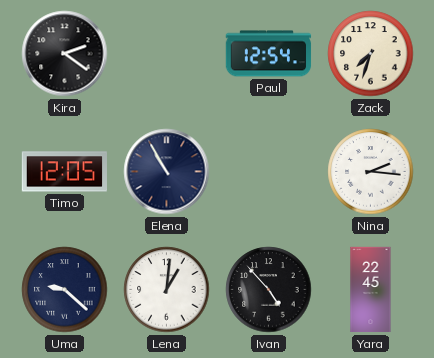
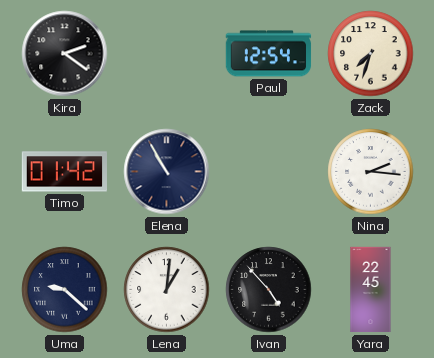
Timo: 12:05 -> 01:42
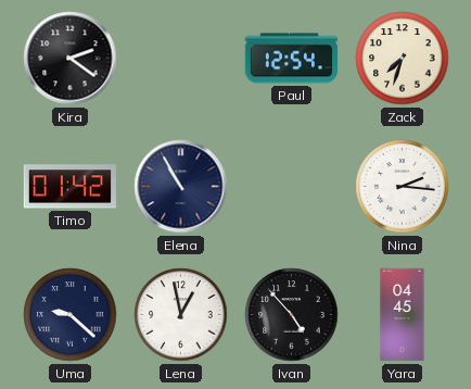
Lena: 1:01 -> 12:58
Yara: 22:45 -> 04:45
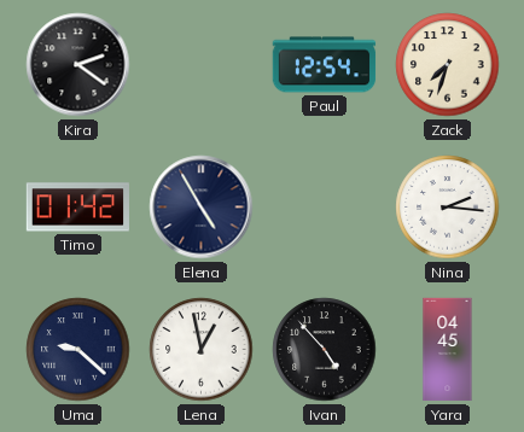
Elena: 10:55 -> 4:55
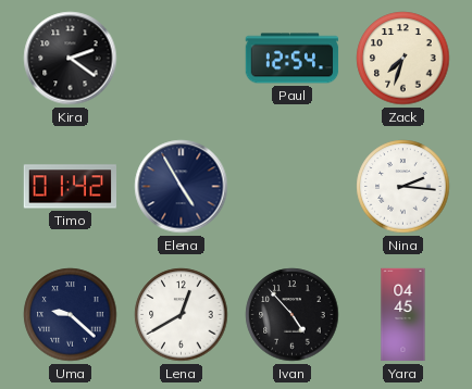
Lena: 12:58 -> 12:40
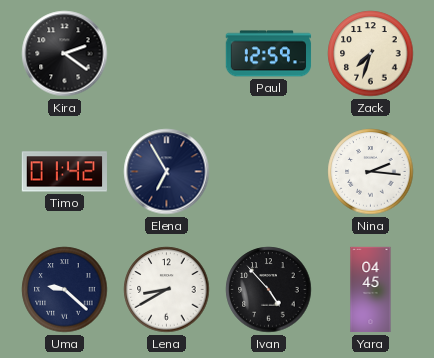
Paul: 12:54 -> 12:59
Elena: 4:55 -> 6:55
Lena: 12:40 -> 8:40
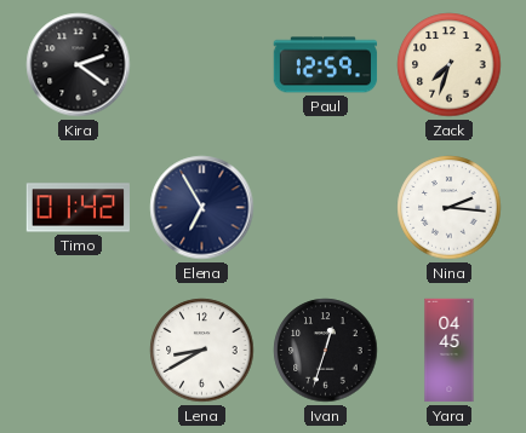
Uma: 9:22 -> none
Ivan: 4:53 -> 12:33
